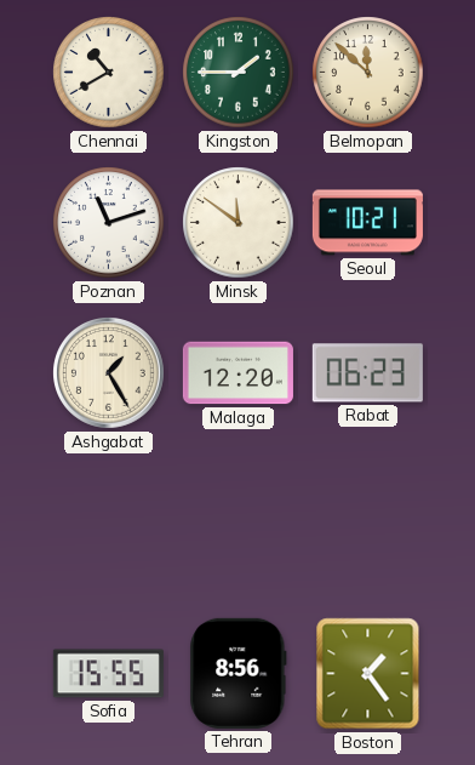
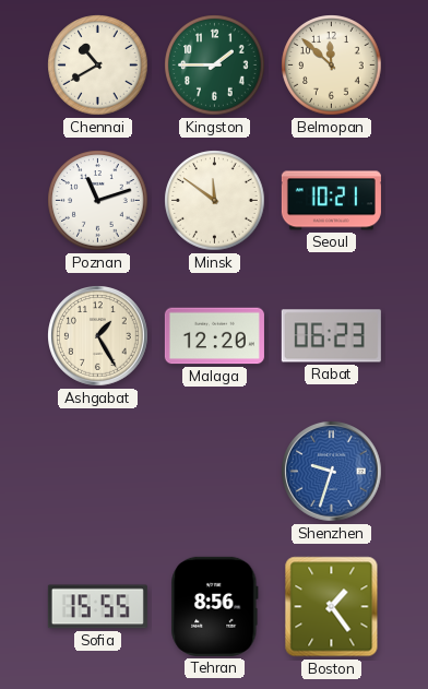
Shenzhen: none -> 9:33
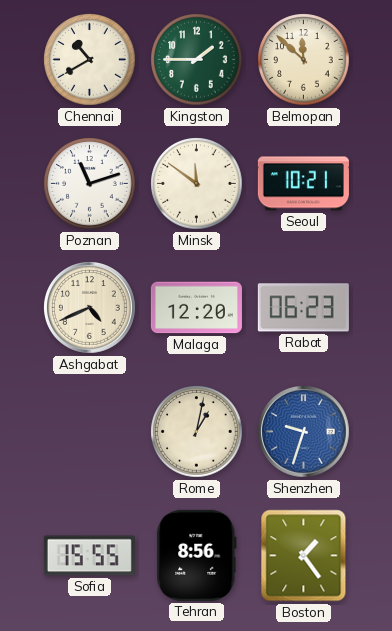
Ashgabat: 1:25 -> 4:41
Rome: none -> 1:02
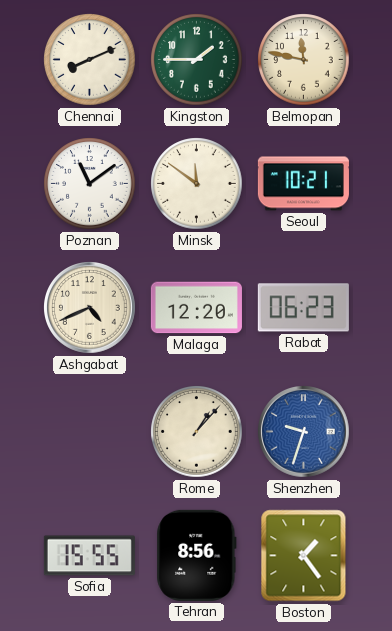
Chennai: 10:40 -> 8:11
Belmopan: 11:52 -> 11:47
Poznan: 11:12 -> 11:09
Rome: 1:02 -> 1:07
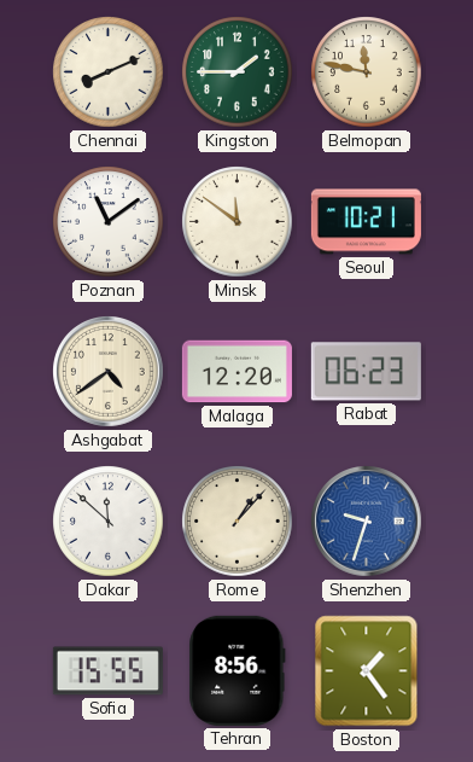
Ashgabat: 4:41 -> 4:39
Dakar: none -> 11:52
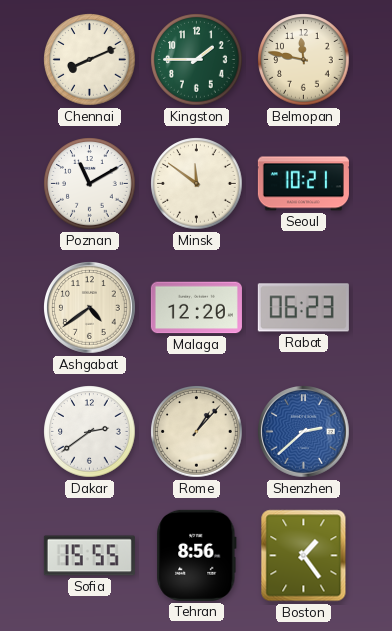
Poznan: 11:09 -> 11:10
Dakar: 11:52 -> 2:39
Shenzhen: 9:33 -> 2:38
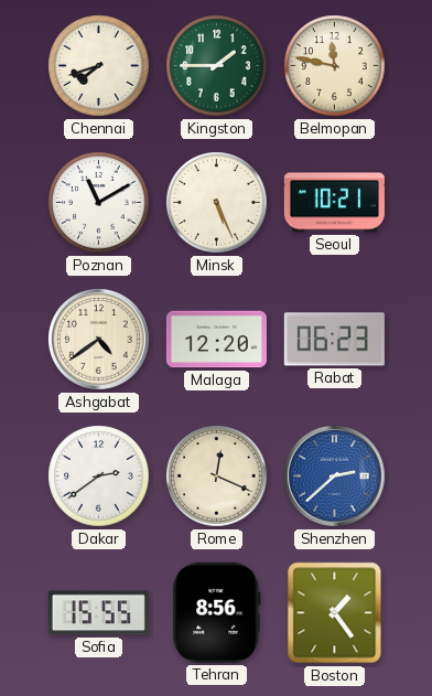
Chennai: 8:11 -> 7:42
Minsk: 11:51 -> 5:26
Rome: 1:07 -> 12:19
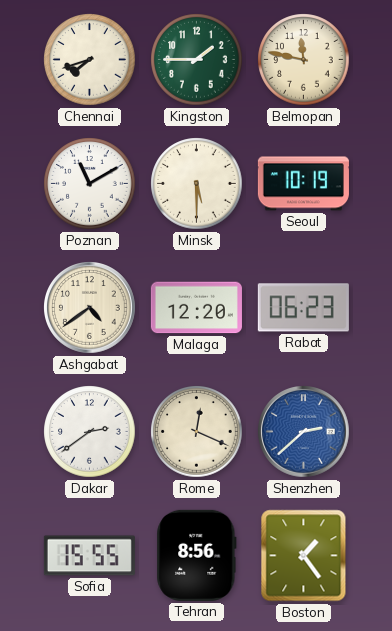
Minsk: 5:26 -> 5:30
Seoul: 10:21 -> 10:19
